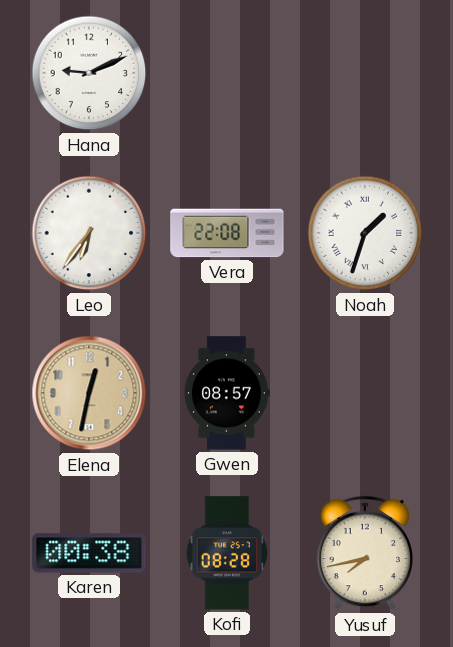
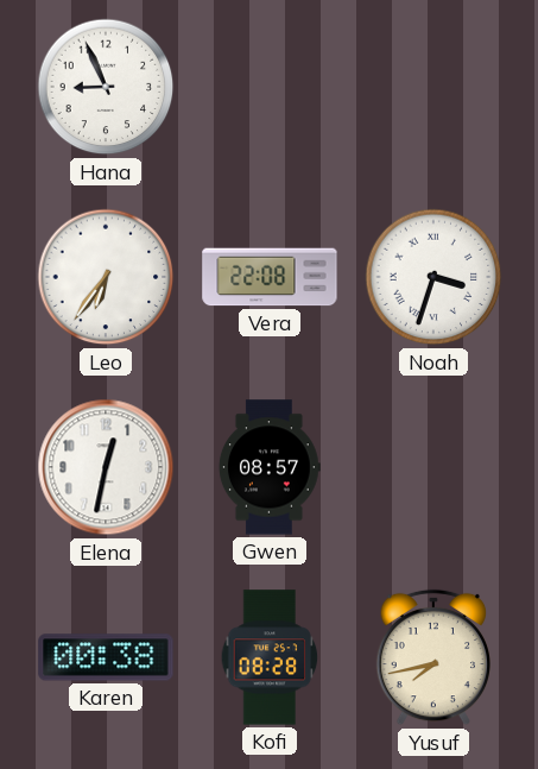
Hana: 9:11 -> 8:56
Noah: 1:33 -> 3:33
Elena dial: champagne -> white
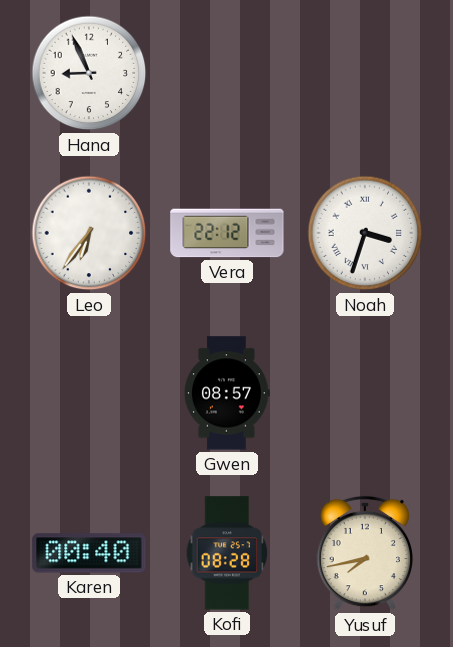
Vera: 22:08 -> 22:12
Elena: 12:32 -> none
Karen: 00:38 -> 00:40
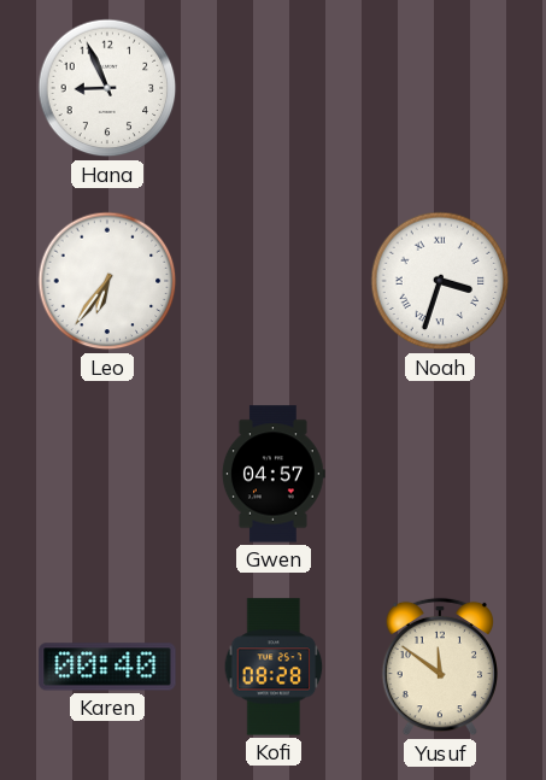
Vera: 22:12 -> none
Gwen: 08:57 -> 04:57
Yusuf: 7:43 -> 11:51
